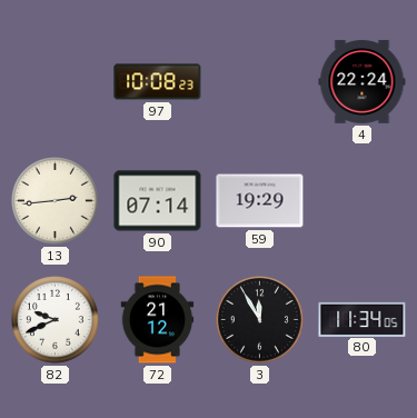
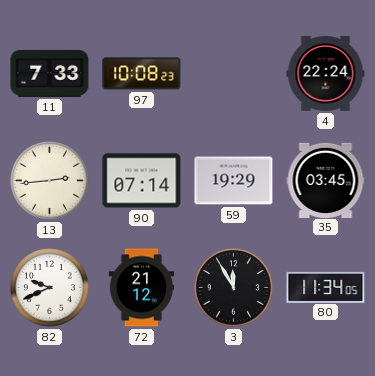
11: none -> 7:33
35: none -> 03:45
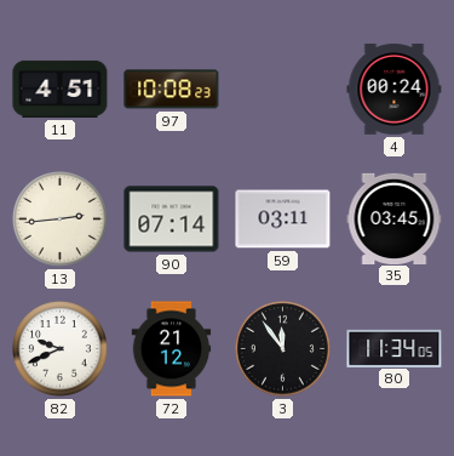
11: 7:33 -> 4:51
4: 22:24 -> 00:24
59: 19:29 -> 03:11
3: 11:55 -> 11:54
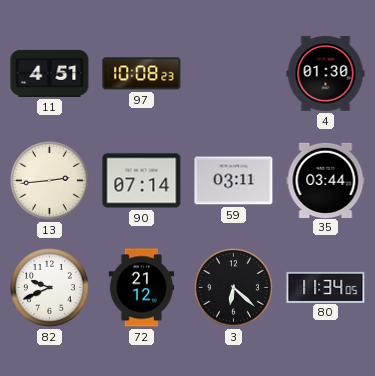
4: 00:24 -> 01:30
35: 03:45 -> 03:44
3: 11:54 -> 6:22
